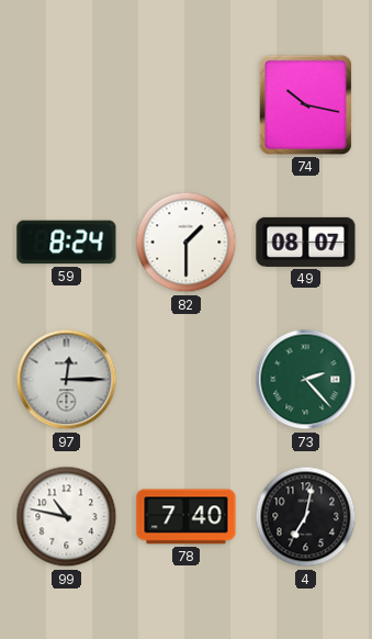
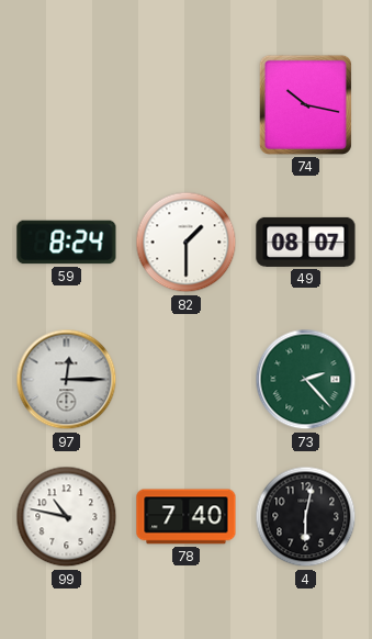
4: 7:02 -> 6:02
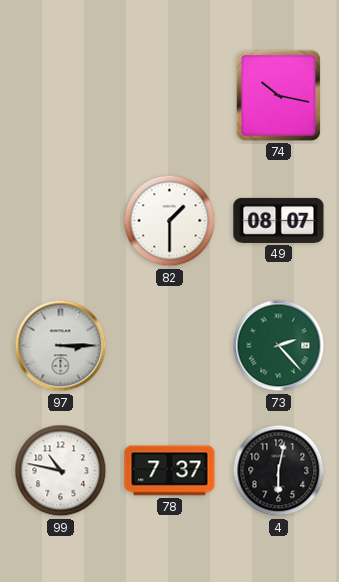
59: 8:24 -> none
97: 12:15 -> 3:15
78: 7:40 -> 7:37
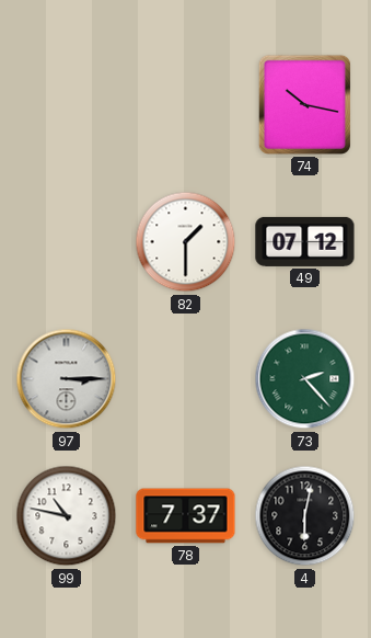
49: 08:07 -> 07:12
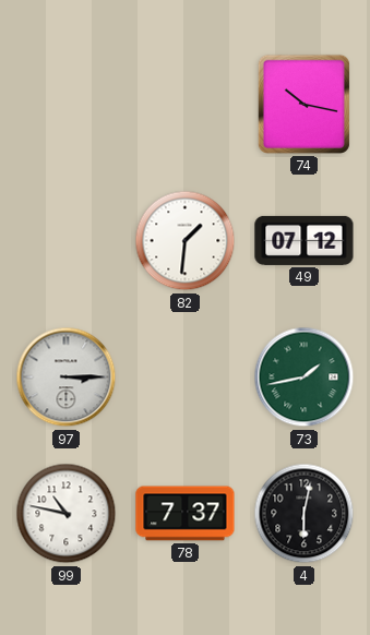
82: 1:30 -> 1:31
73: 2:23 -> 1:43
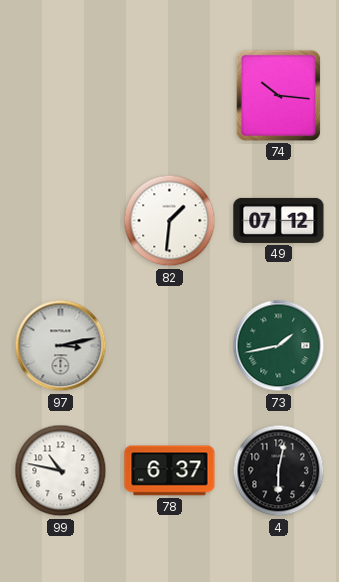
74: 10:17 -> 10:16
97: 3:15 -> 3:13
78: 7:37 -> 6:37
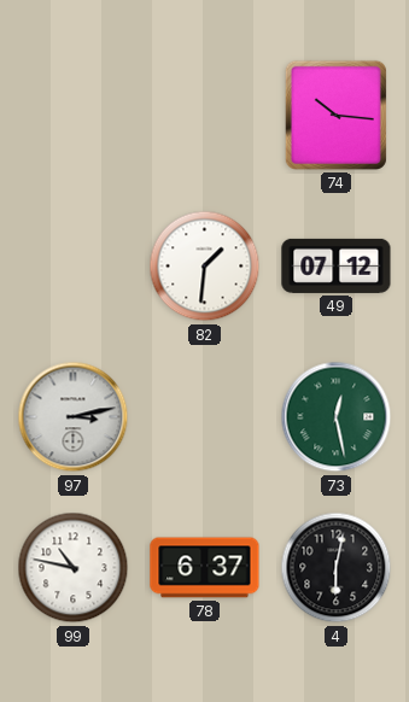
73: 1:43 -> 12:28
